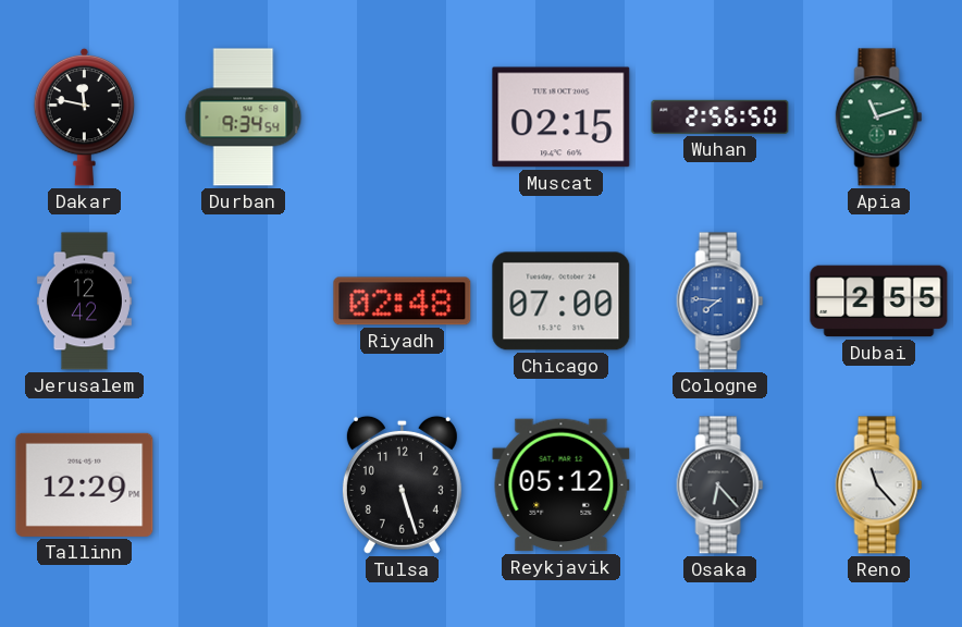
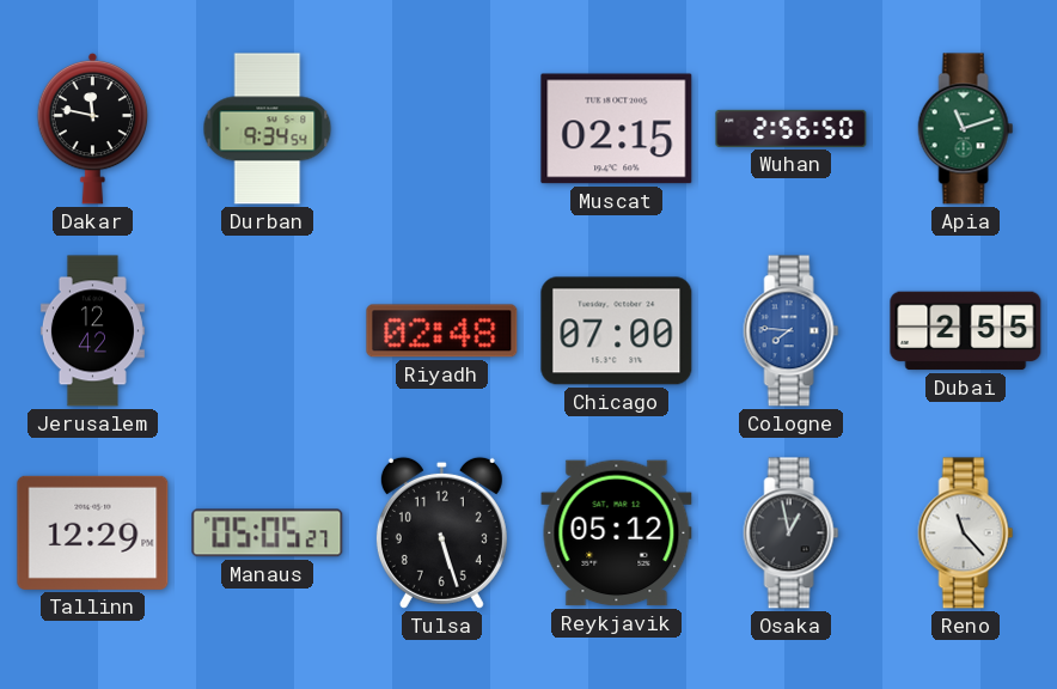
Manaus: none -> 05:05
Osaka: 6:23 -> 12:58
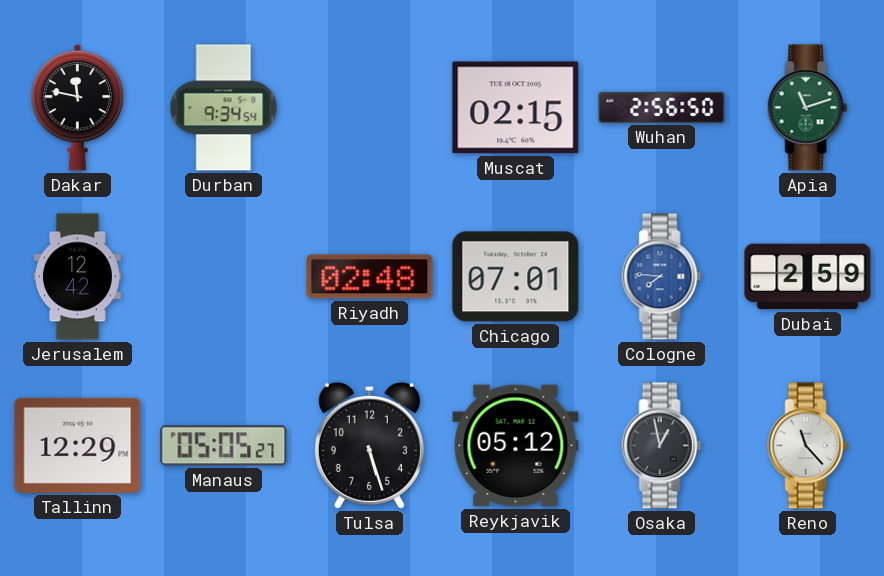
Chicago: 07:00 -> 07:01
Dubai: 2:55 -> 2:59
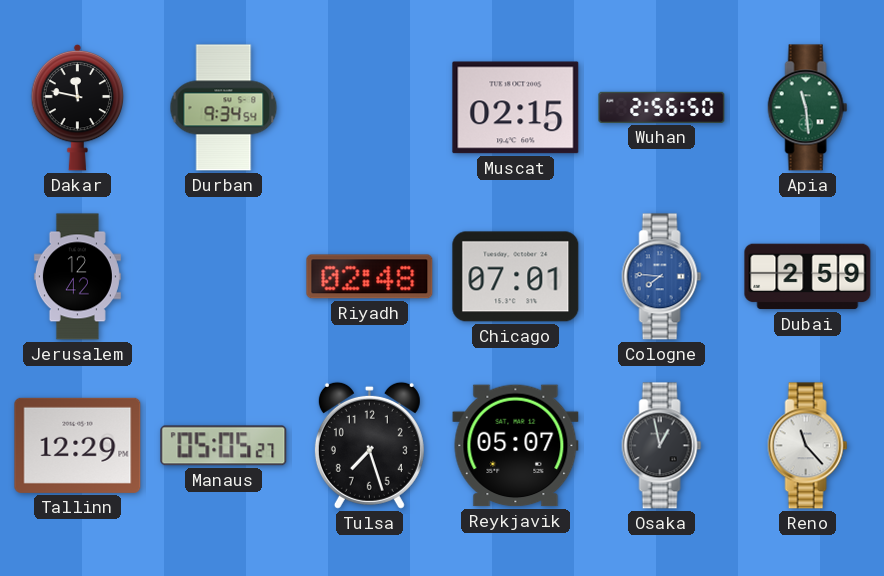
Apia: 11:12 -> 11:29
Tulsa: 5:27 -> 7:27
Reykjavik: 05:12 -> 05:07
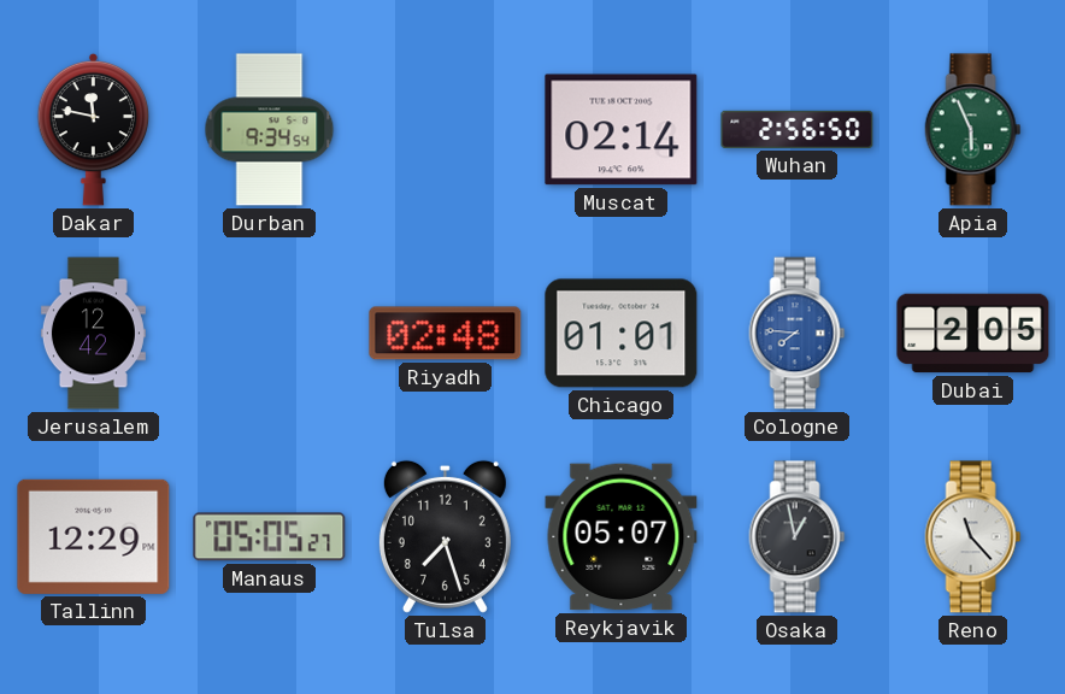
Muscat: 02:15 -> 02:14
Apia: 11:29 -> 5:56
Chicago: 07:01 -> 01:01
Dubai: 2:59 -> 2:05
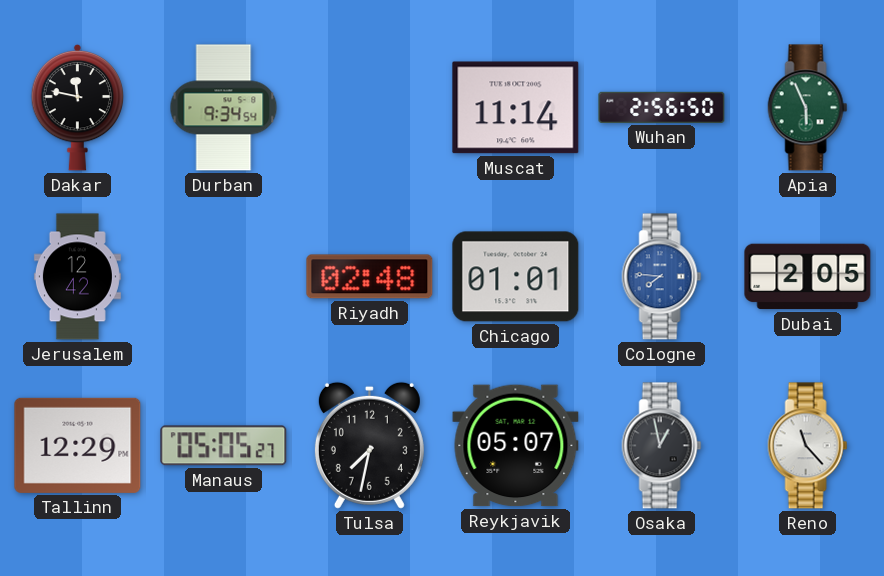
Muscat: 02:14 -> 11:14
Tulsa: 7:27 -> 7:32
